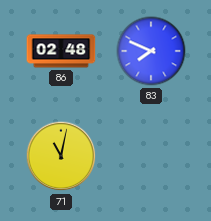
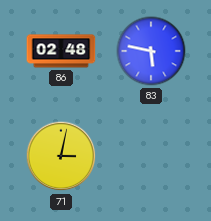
83: 7:49 -> 5:47
71: 11:02 -> 3:02
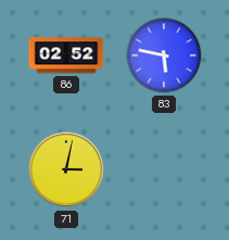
86: 02:48 -> 02:52
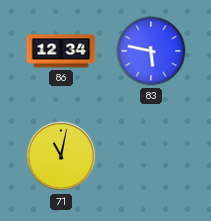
86: 02:52 -> 12:34
71: 3:02 -> 11:02
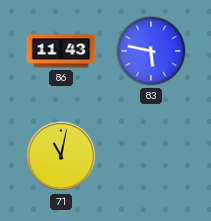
86: 12:34 -> 11:43
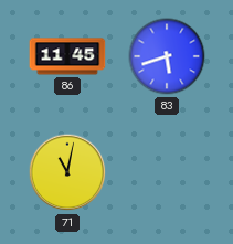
86: 11:43 -> 11:45
83: 5:47 -> 5:42
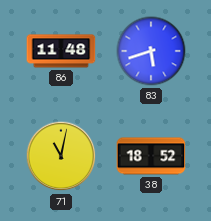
86: 11:45 -> 11:48
38: none -> 18:52
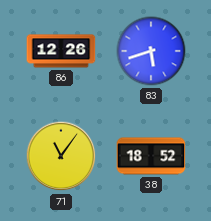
86: 11:48 -> 12:26
71: 11:02 -> 11:06
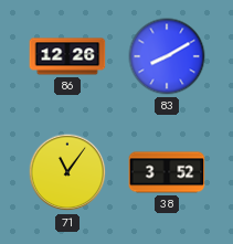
83: 5:42 -> 8:10
38: 18:52 -> 3:52
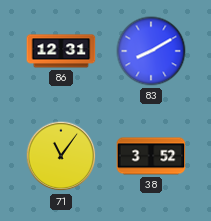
86: 12:26 -> 12:31
